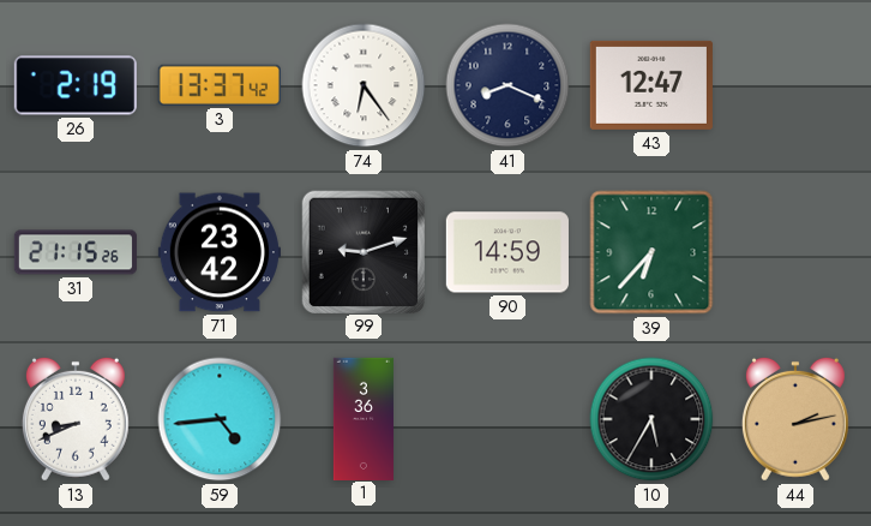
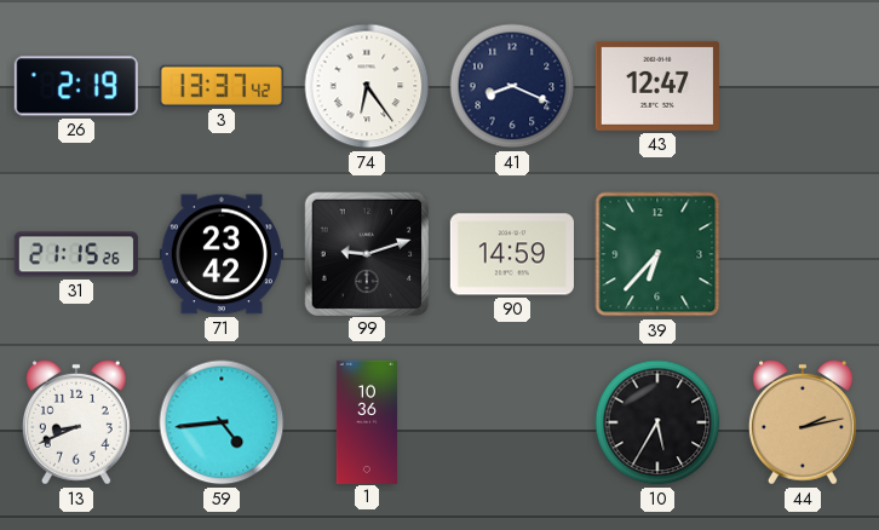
1: 3:36 -> 10:36
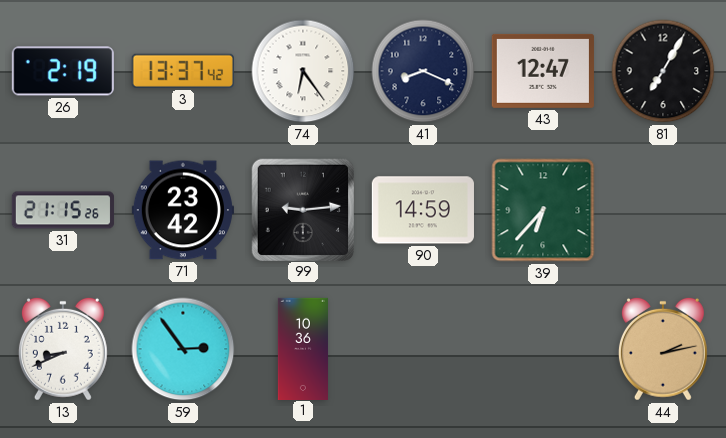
81: none -> 7:05
99: 9:12 -> 9:14
59: 4:44 -> 2:54
10: 5:35 -> none
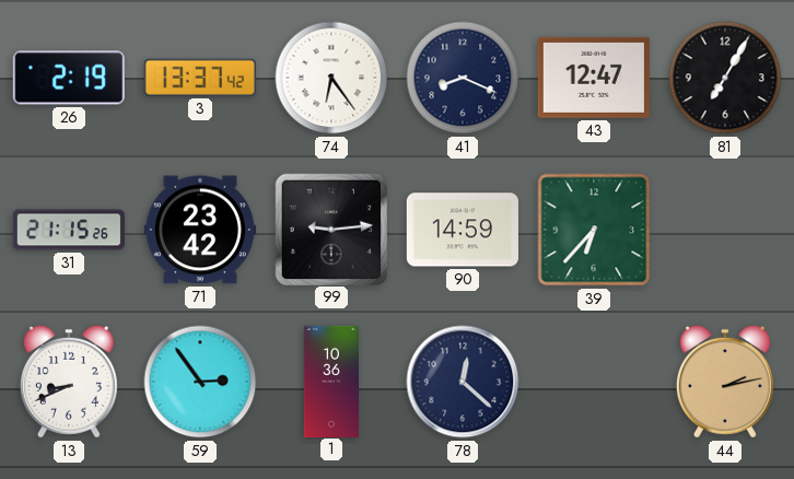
78: none -> 12:22
